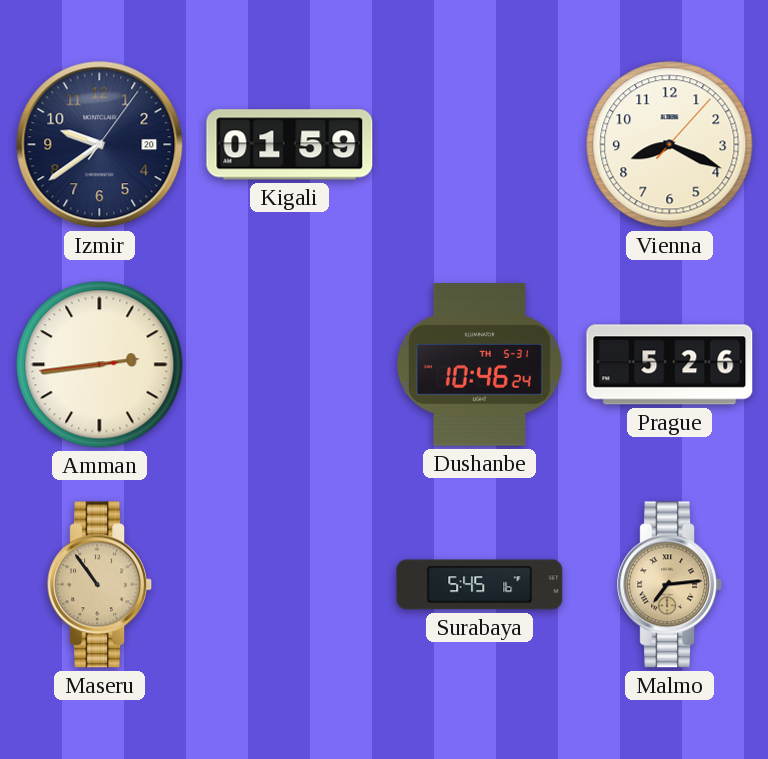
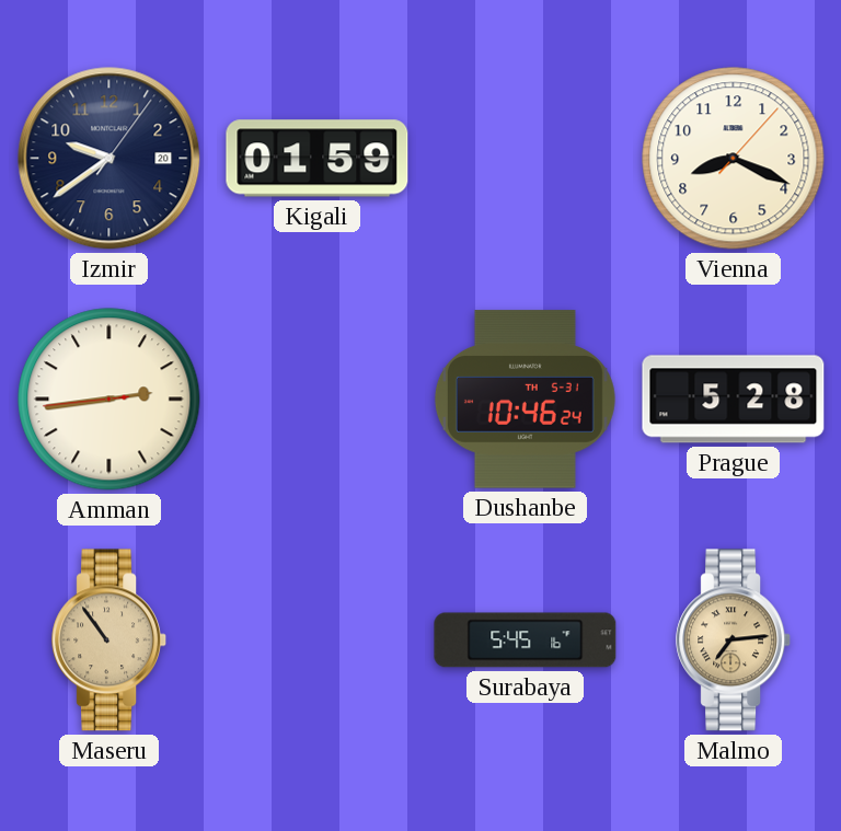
Prague: 5:26 -> 5:28
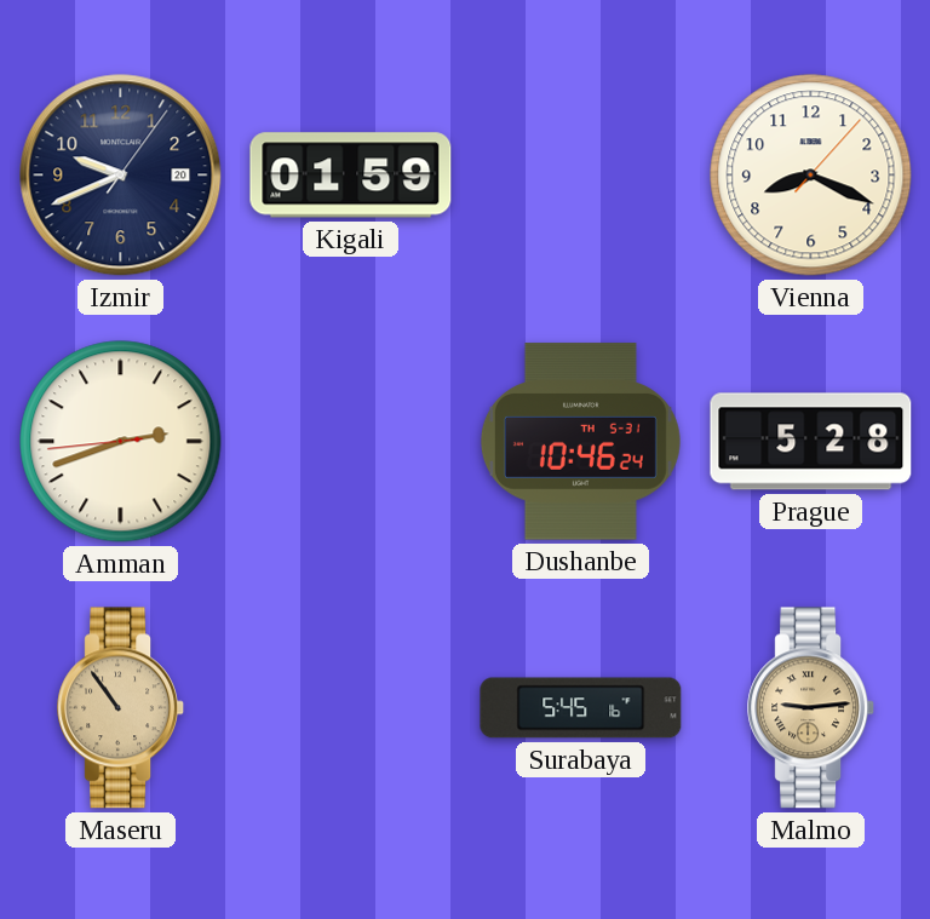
Izmir: 9:39 -> 9:41
Amman: 2:43 -> 2:41
Malmo: 7:14 -> 9:14
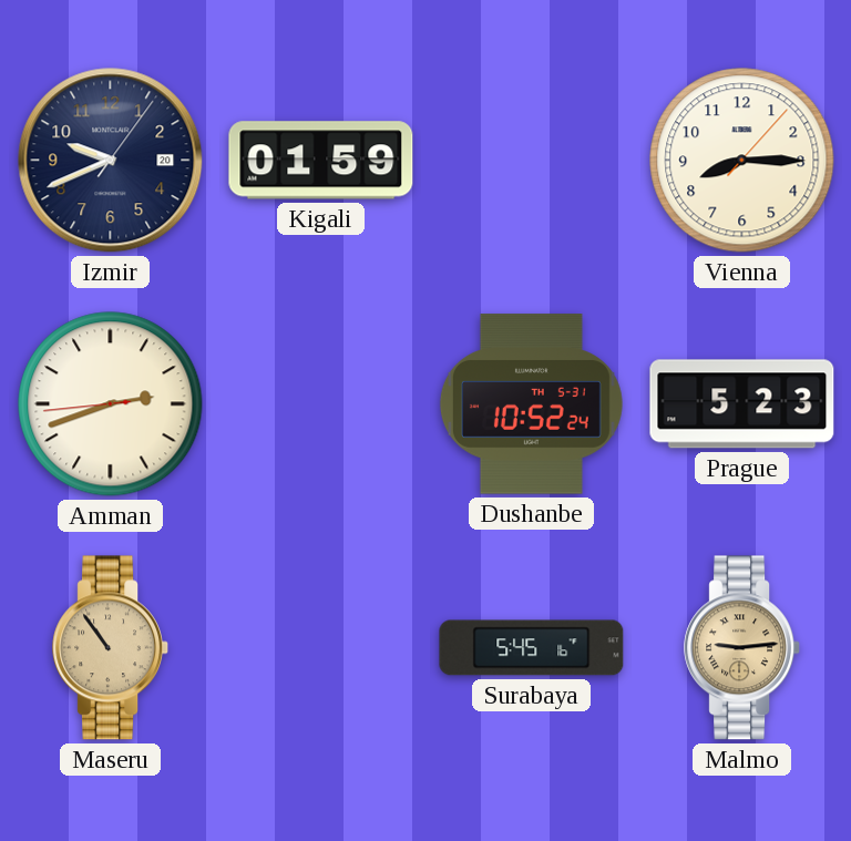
Vienna: 8:19 -> 8:15
Dushanbe: 10:46 -> 10:52
Prague: 5:28 -> 5:23
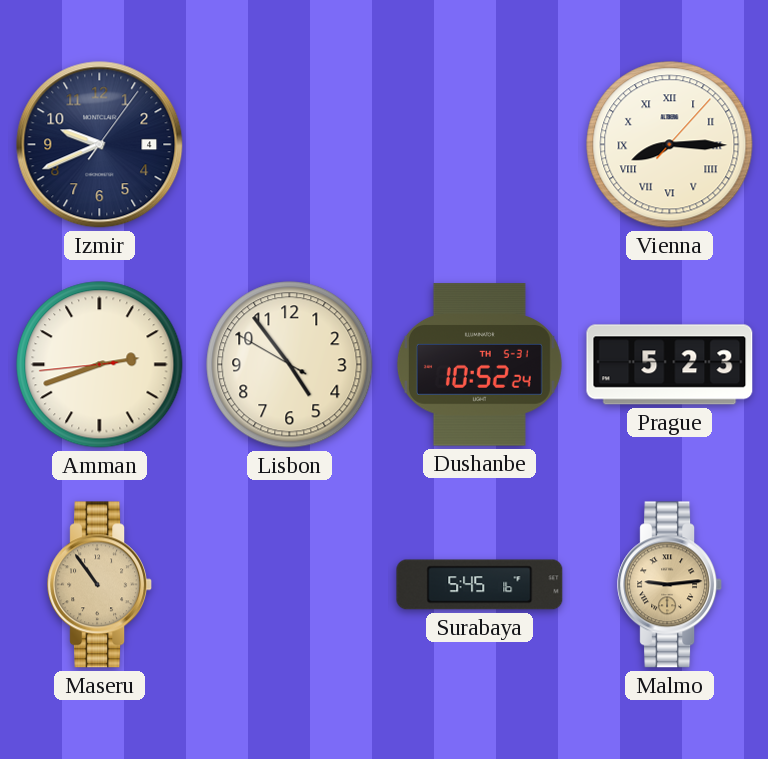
Izmir date: 20 -> 4
Kigali: 01:59 -> none
Vienna numerals: Arabic -> Roman
Lisbon: none -> 4:53
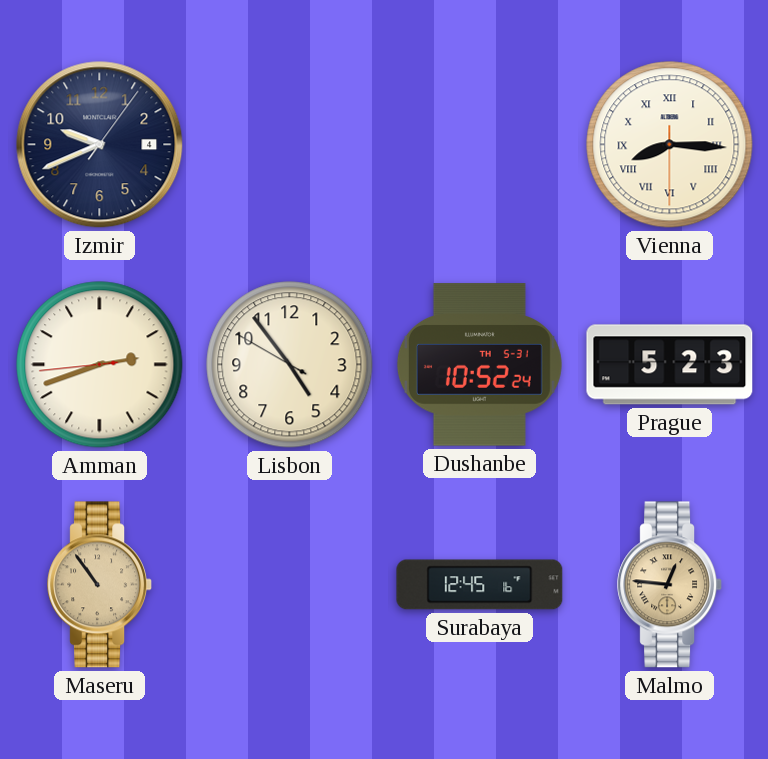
Vienna: 8:15:07 -> 8:15:30
Surabaya: 5:45 -> 12:45
Malmo: 9:14 -> 12:46
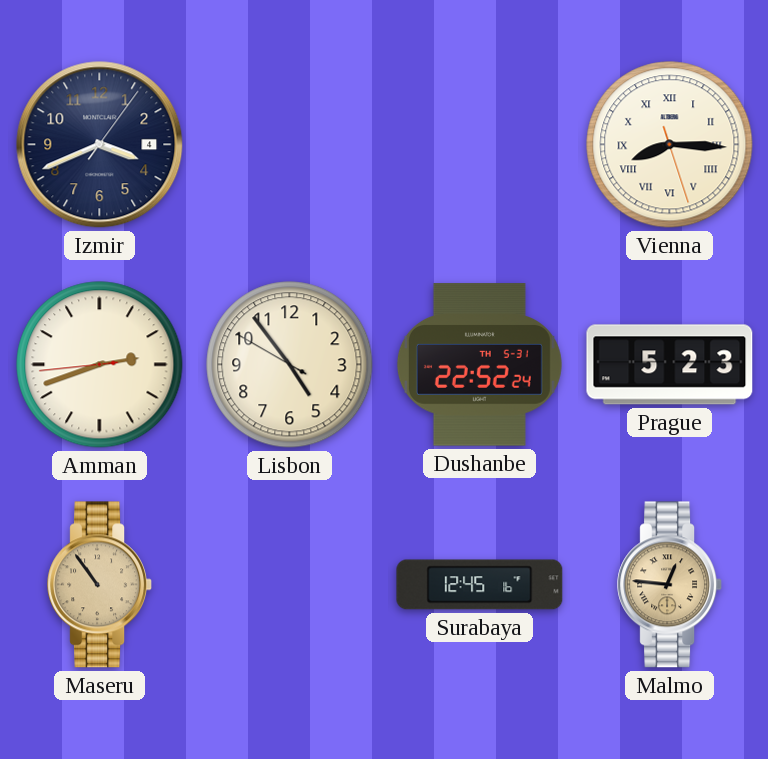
Izmir: 9:41 -> 3:41
Vienna: 8:15:30 -> 8:15:27
Dushanbe: 10:52 -> 22:52
